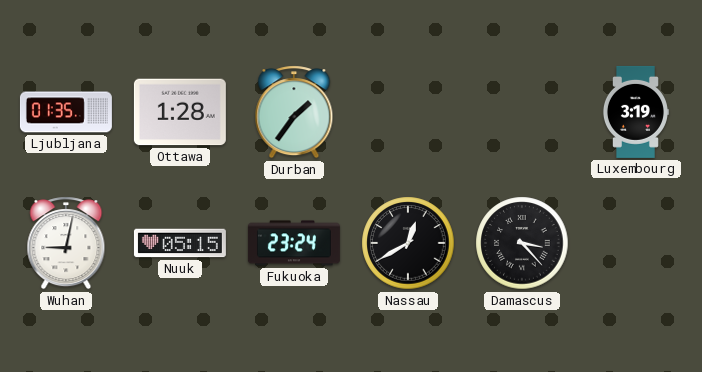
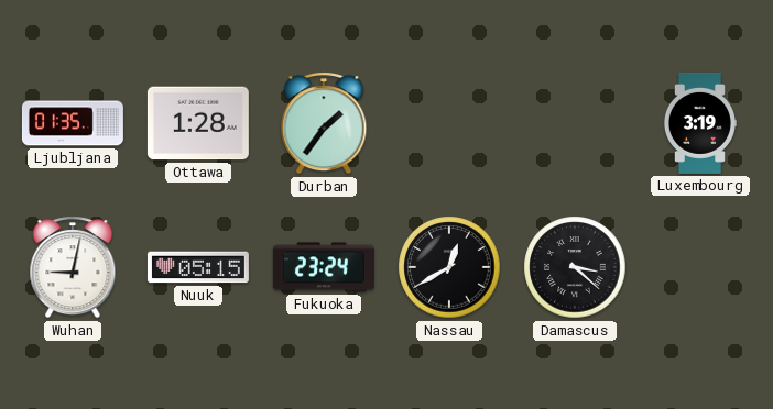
Damascus: 3:23 -> 3:22
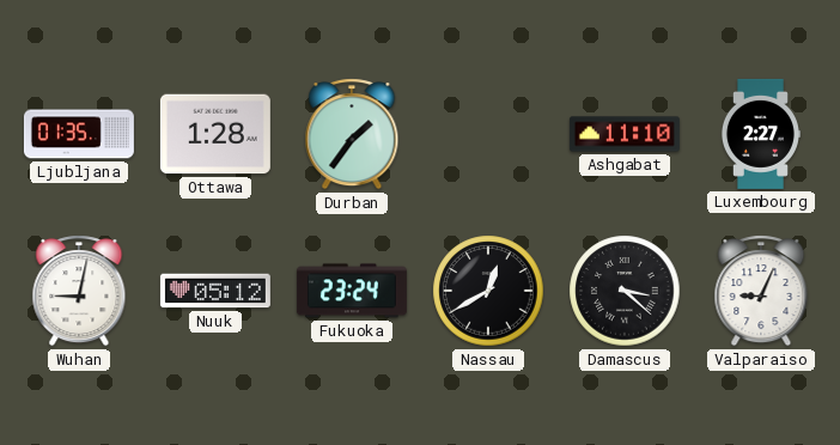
Ashgabat: none -> 11:10
Luxembourg: 3:19 -> 2:27
Nuuk: 05:15 -> 05:12
Valparaiso: none -> 9:04
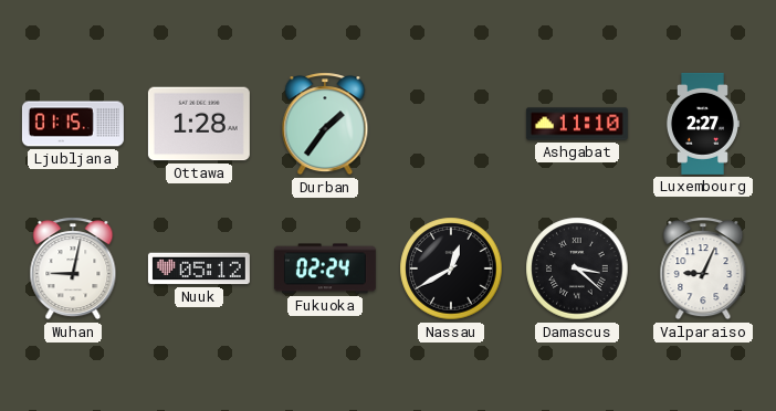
Ljubljana: 01:35 -> 01:15
Fukuoka: 23:24 -> 02:24
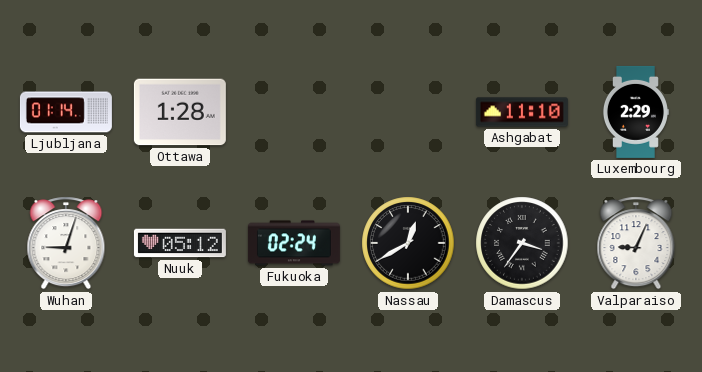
Ljubljana: 01:15 -> 01:14
Durban: 1:36 -> none
Luxembourg: 2:27 -> 2:29
Wuhan: 9:02 -> 9:03
Damascus: 3:22 -> 3:36
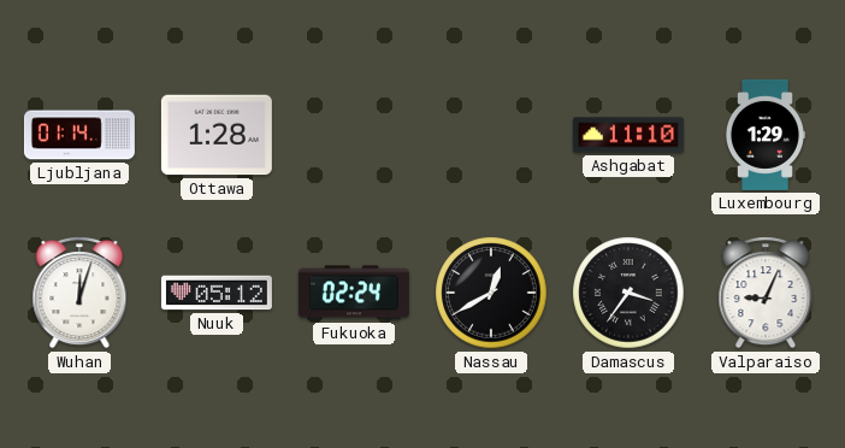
Luxembourg: 2:29 -> 1:29
Wuhan: 9:03 -> 12:03
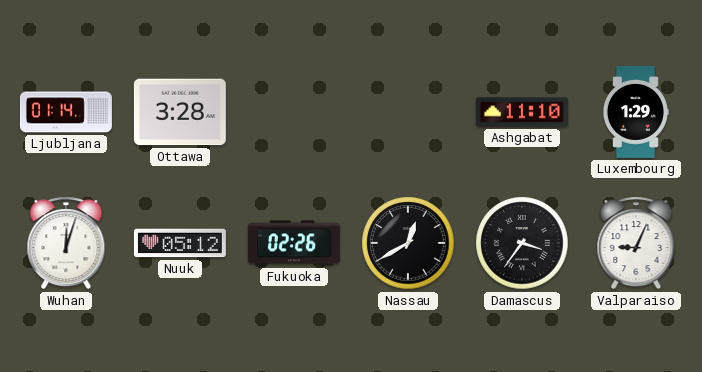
Ottawa: 1:28 -> 3:28
Fukuoka: 02:24 -> 02:26
